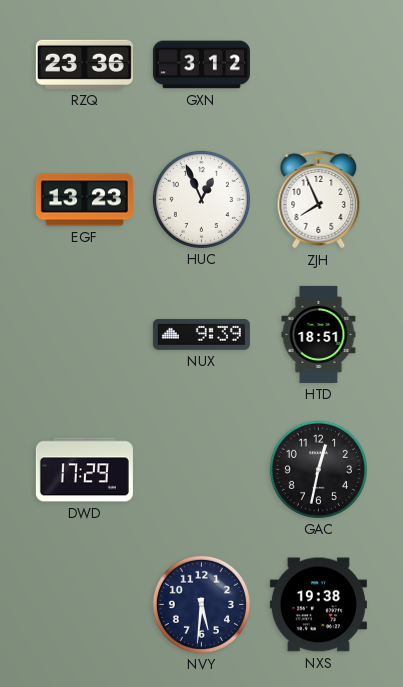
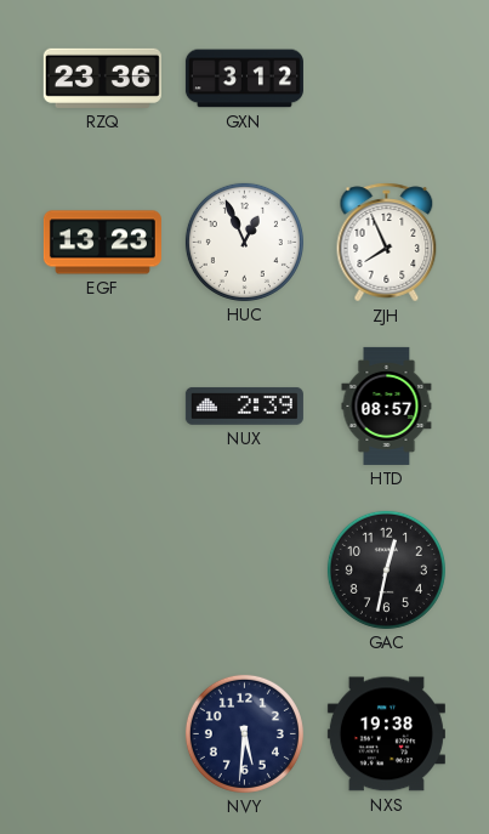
NUX: 9:39 -> 2:39
HTD: 18:51 -> 08:57
DWD: 17:29 -> none
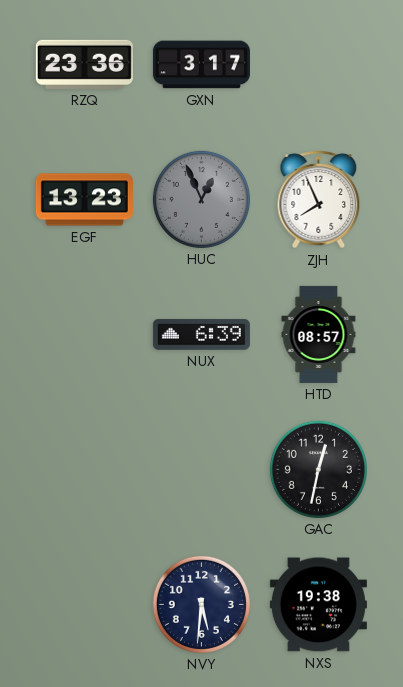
GXN: 3:12 -> 3:17
HUC dial: white -> grey
NUX: 2:39 -> 6:39
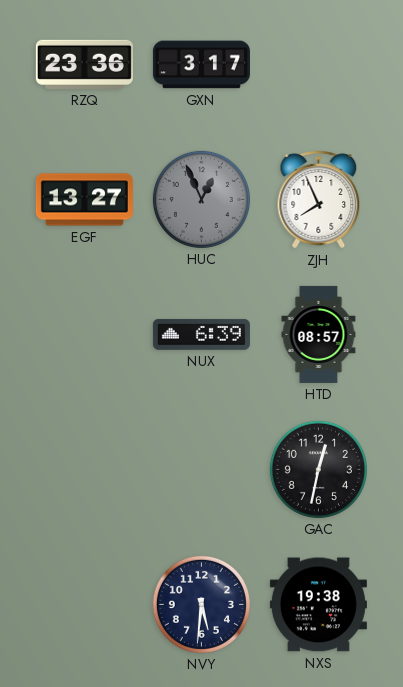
EGF: 13:23 -> 13:27
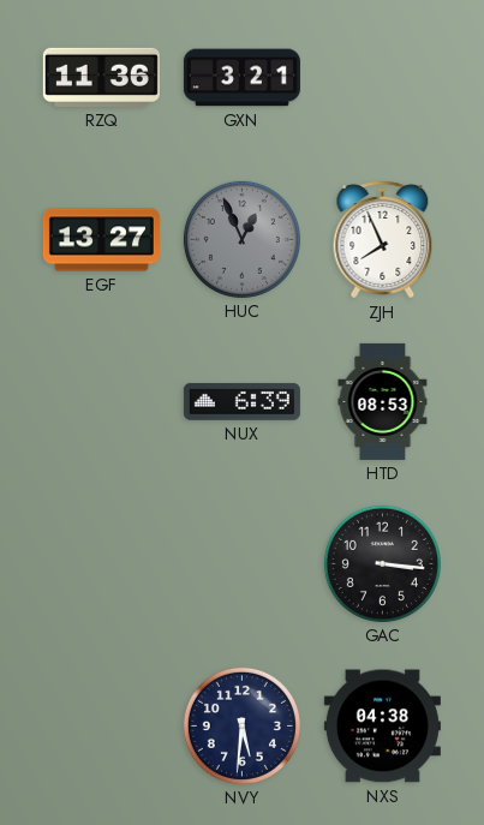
RZQ: 23:36 -> 11:36
GXN: 3:17 -> 3:21
HTD: 08:57 -> 08:53
GAC: 12:32 -> 3:16
NXS: 19:38 -> 04:38
